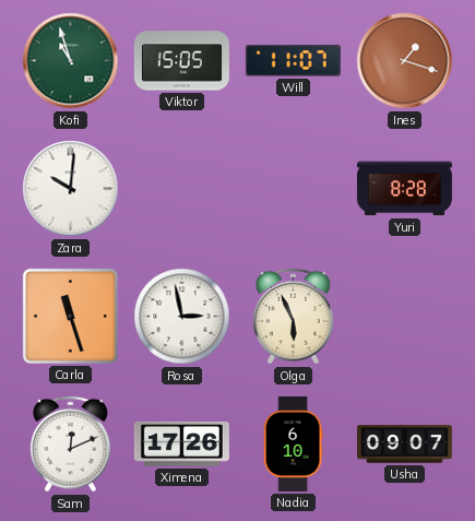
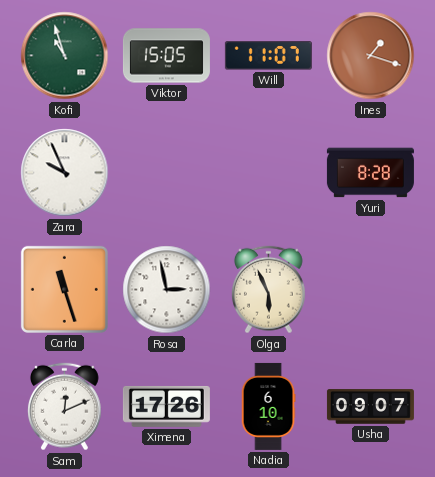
Zara: 10:01 -> 9:56
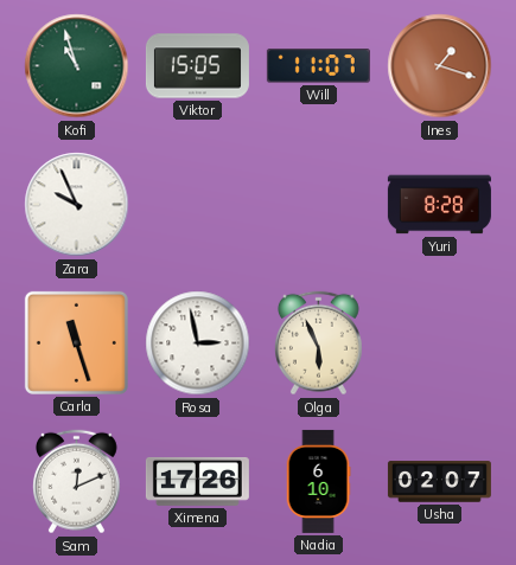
Usha: 09:07 -> 02:07
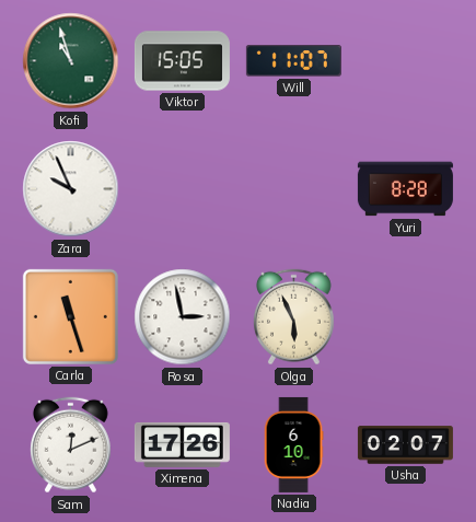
Ines: 1:18 -> none
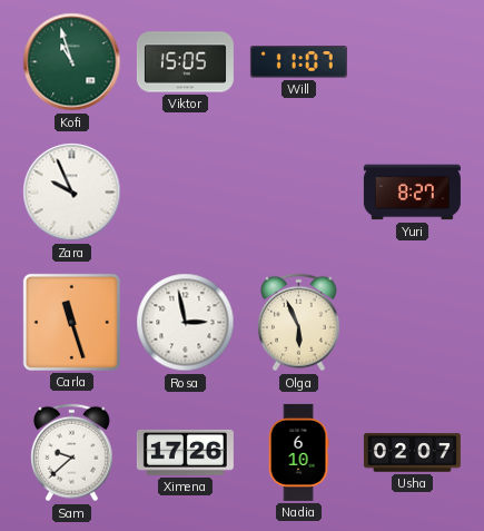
Yuri: 8:28 -> 8:27
Sam: 12:11 -> 9:38
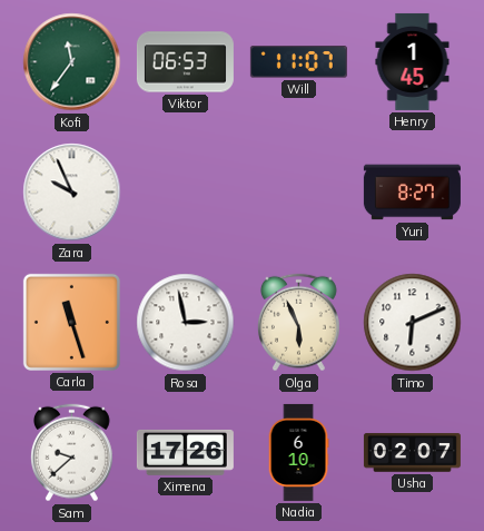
Kofi: 10:57 -> 11:36
Viktor: 15:05 -> 06:53
Henry: none -> 1:45
Timo: none -> 6:11
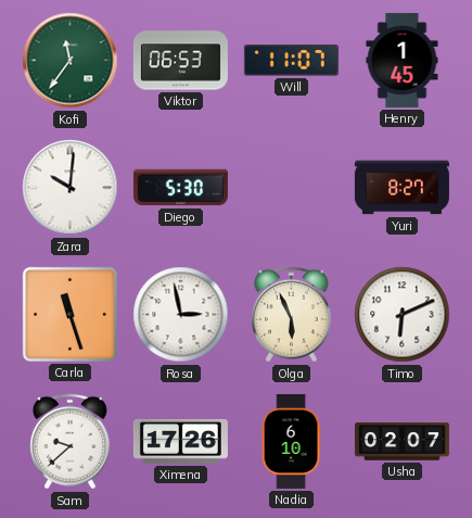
Zara: 9:56 -> 10:01
Diego: none -> 5:30
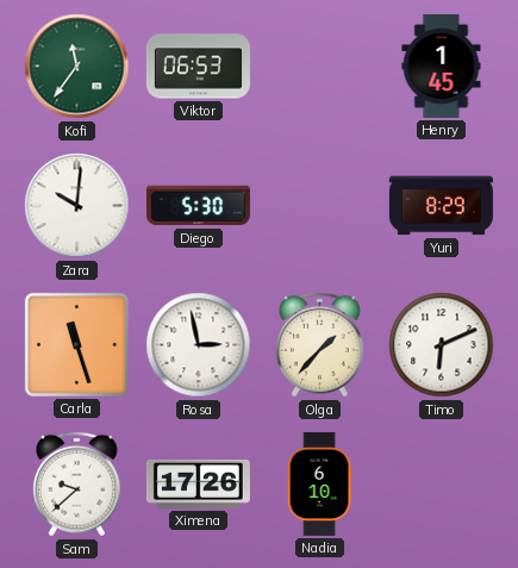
Will: 11:07 -> none
Yuri: 8:27 -> 8:29
Olga: 5:56 -> 1:37
Usha: 02:07 -> none
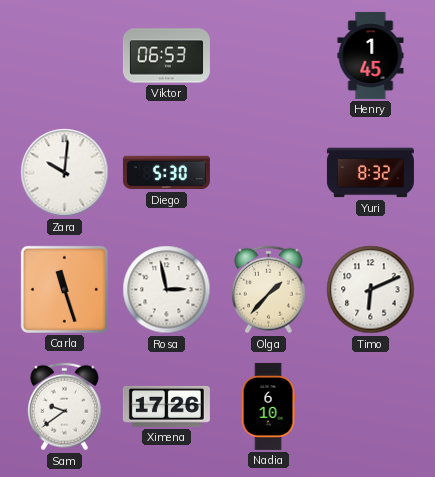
Kofi: 11:36 -> none
Yuri: 8:29 -> 8:32
Sam: 9:38 -> 9:39
